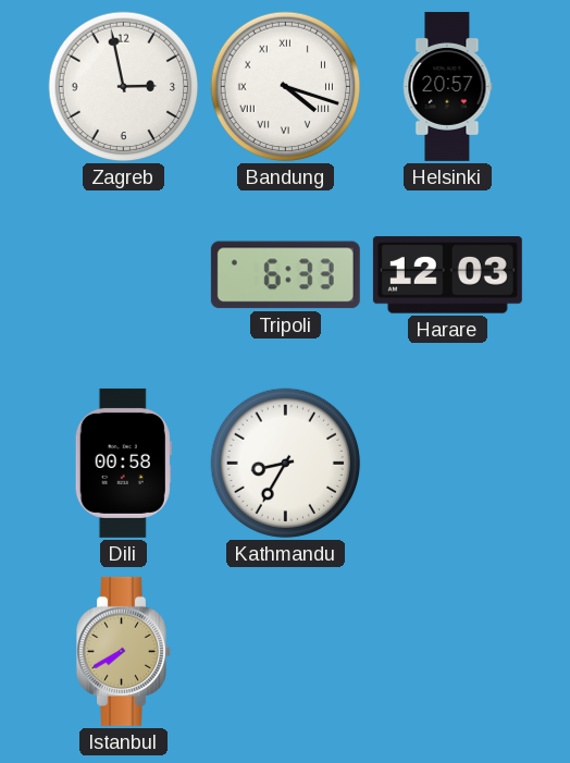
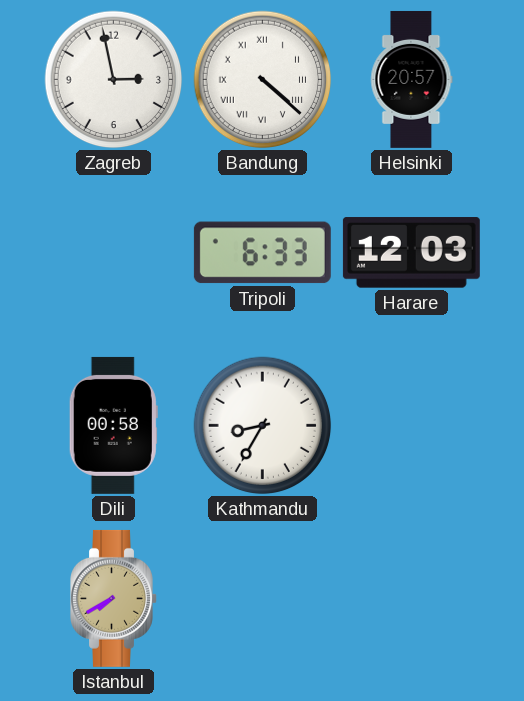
Bandung: 4:18 -> 4:22
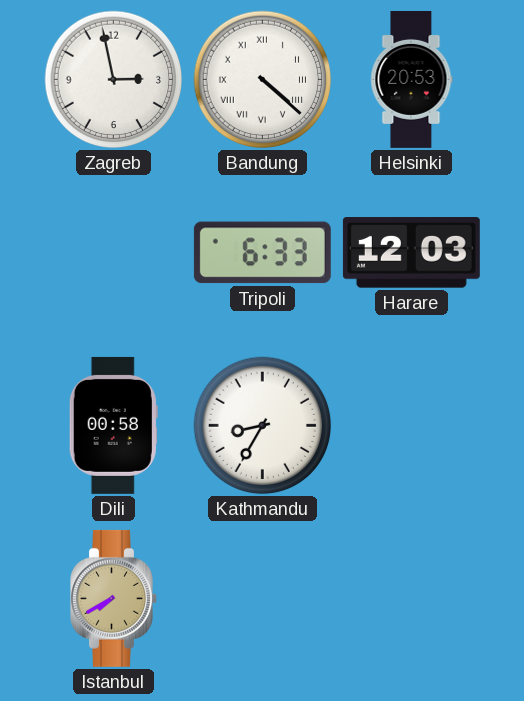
Helsinki: 20:57 -> 20:53
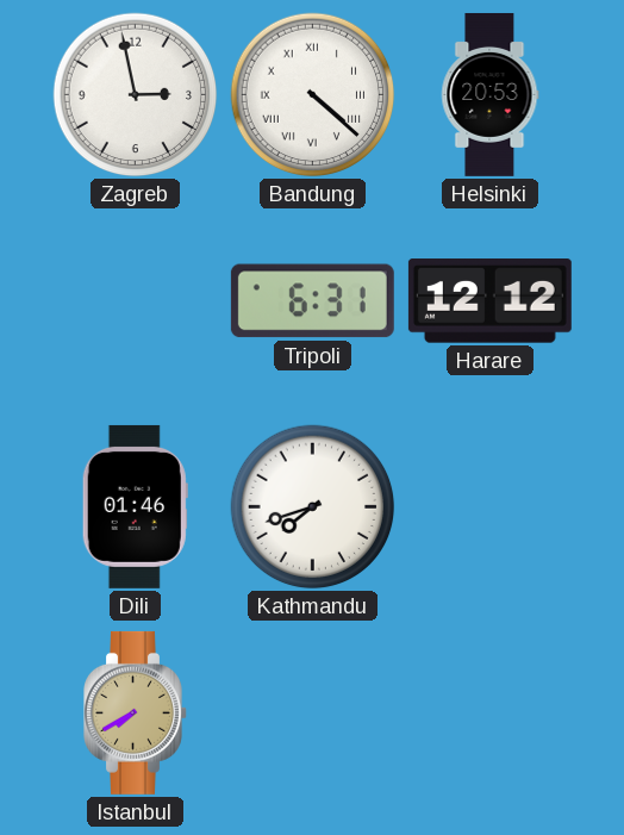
Tripoli: 6:33 -> 6:31
Harare: 12:03 -> 12:12
Dili: 00:58 -> 01:46
Kathmandu: 8:35 -> 7:42
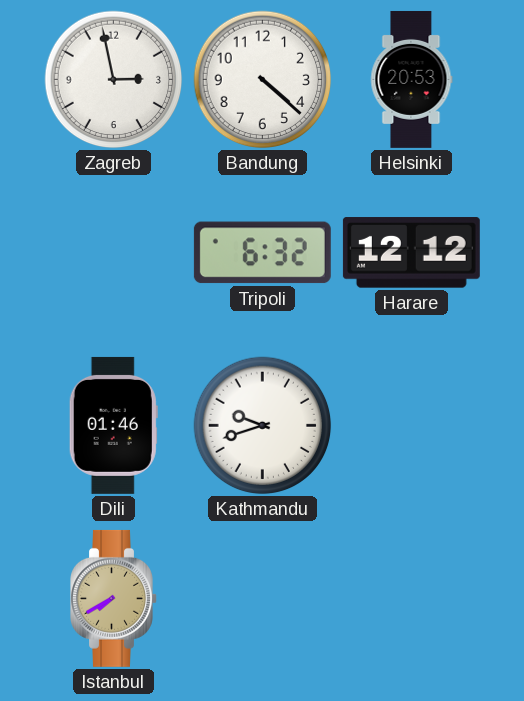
Bandung numerals: Roman -> Arabic
Tripoli: 6:31 -> 6:32
Kathmandu: 7:42 -> 9:42
